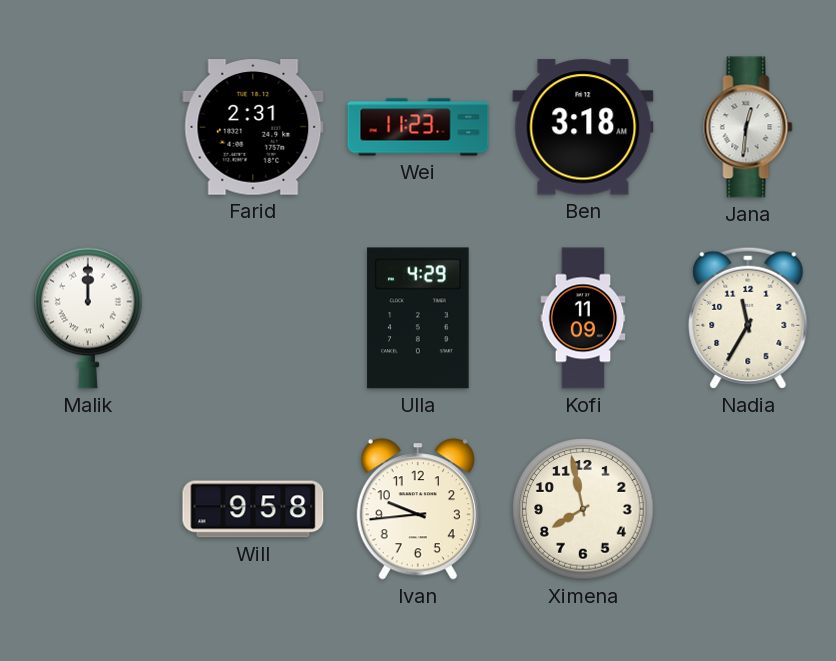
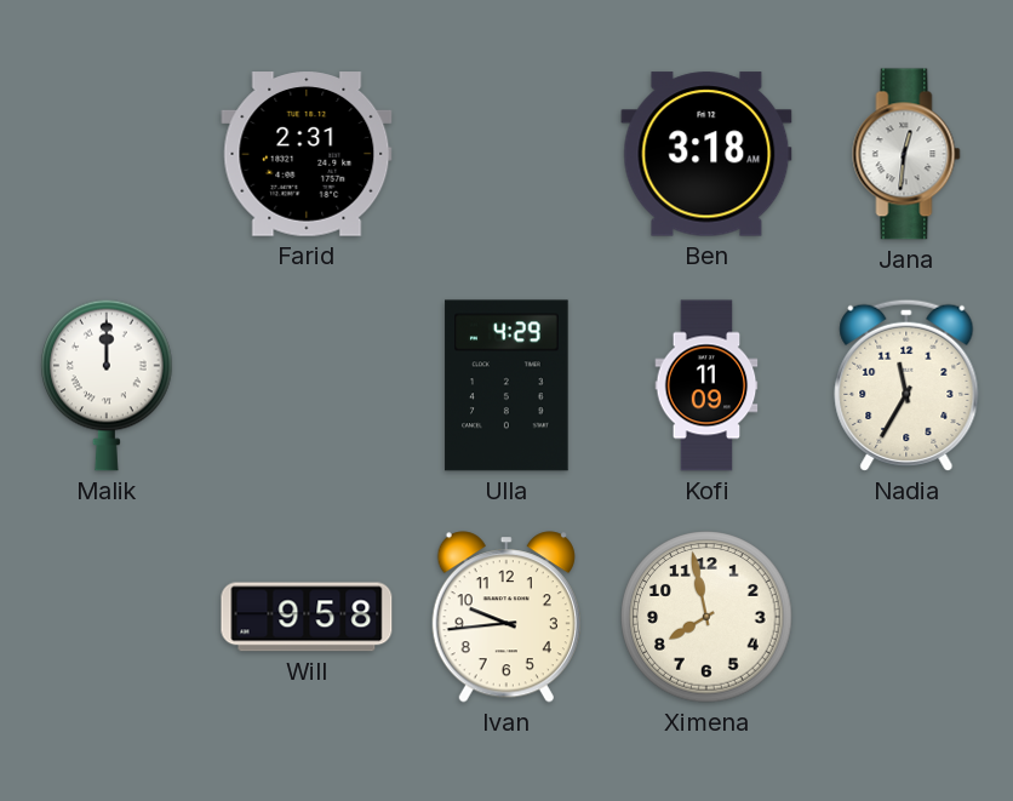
Wei: 11:23 -> none
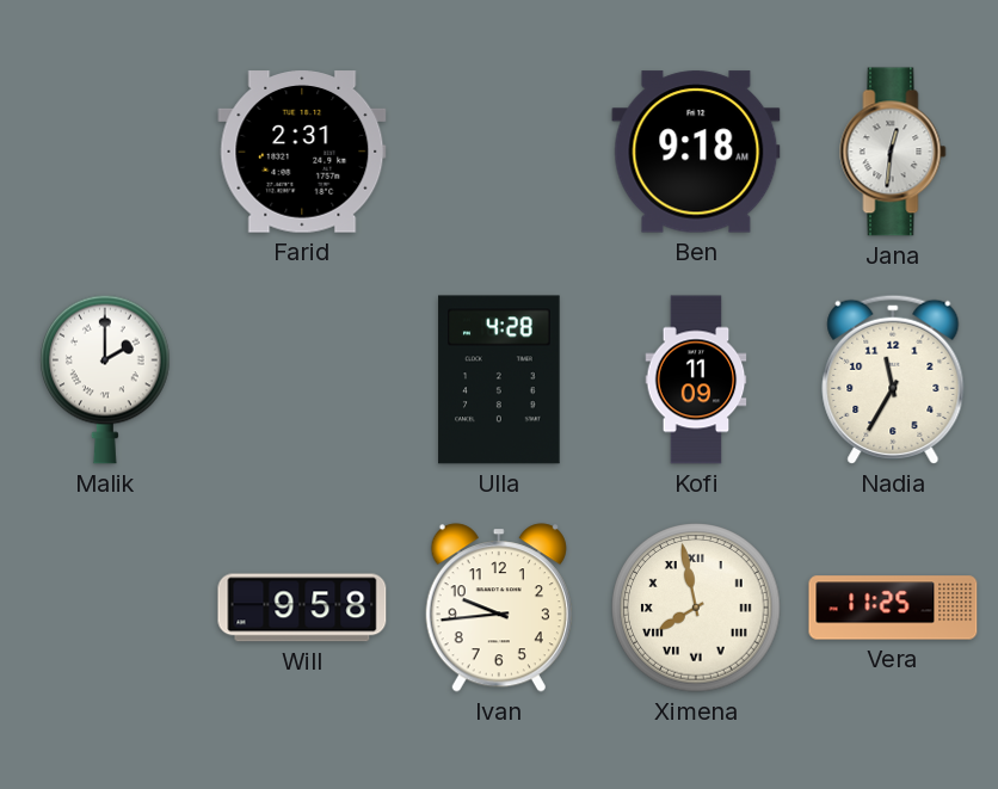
Ben: 3:18 -> 9:18
Malik: 12:00 -> 2:00
Ulla: 4:29 -> 4:28
Ximena numerals: Arabic -> Roman
Vera: none -> 11:25
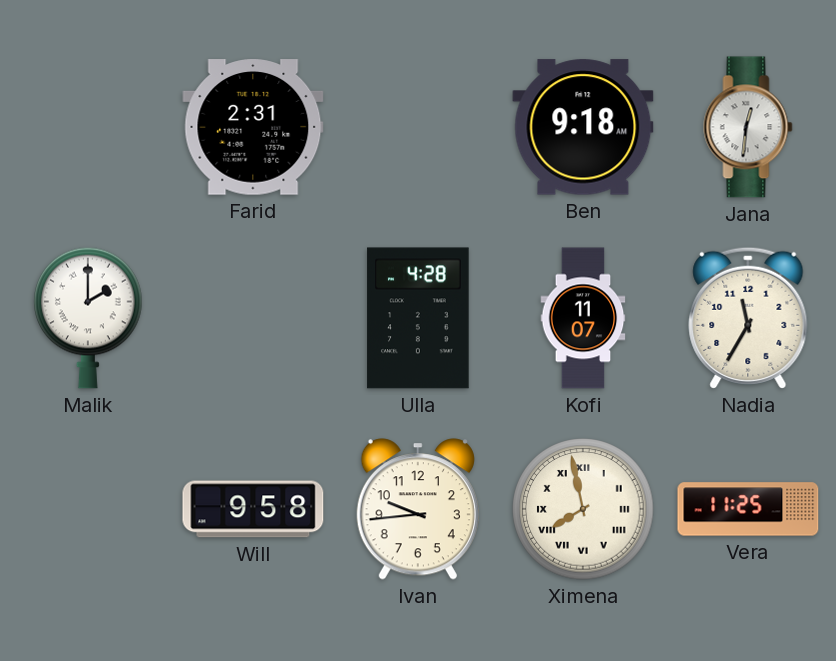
Kofi: 11:09 -> 11:07
